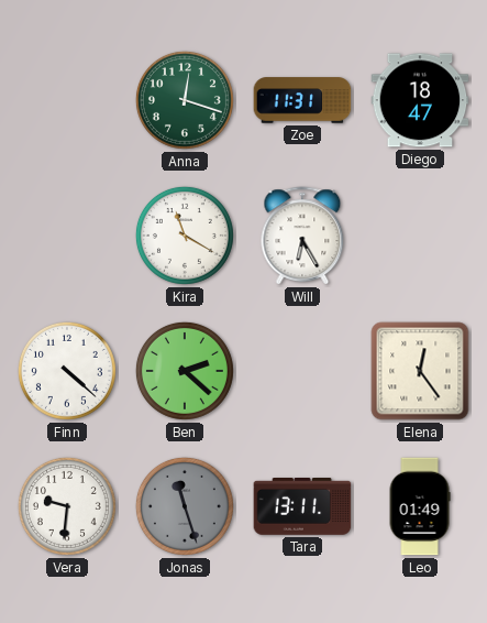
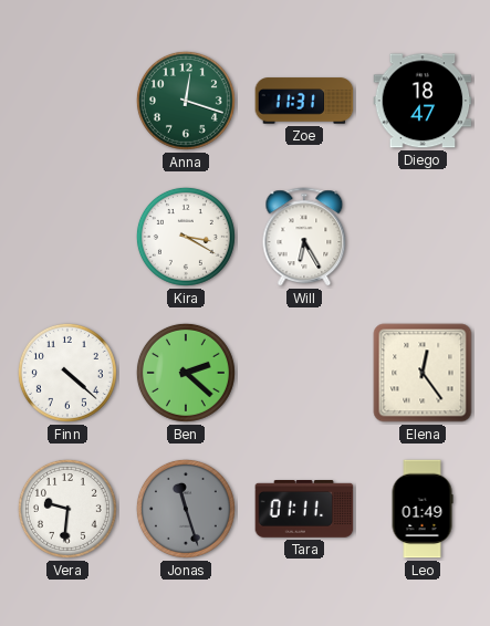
Kira: 11:20 -> 3:20
Tara: 13:11 -> 01:11
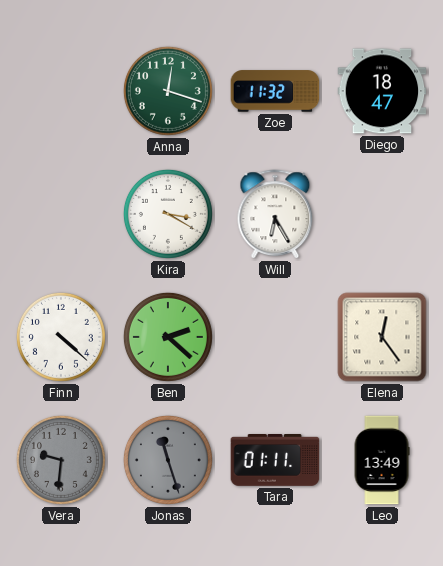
Zoe: 11:31 -> 11:32
Vera dial: white -> grey
Leo: 01:49 -> 13:49
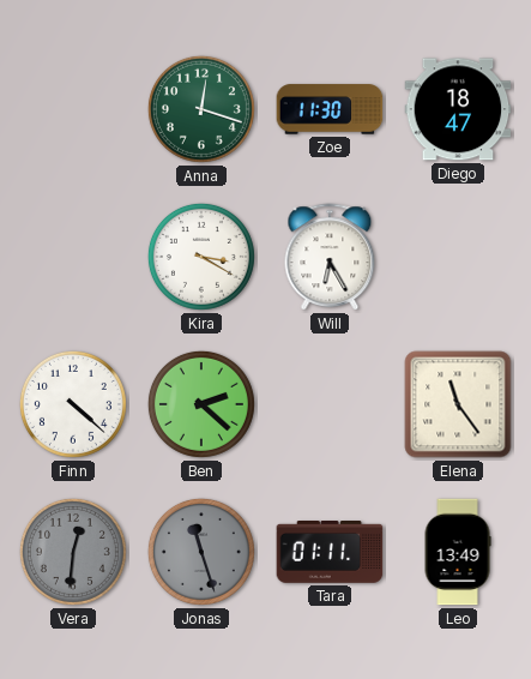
Zoe: 11:32 -> 11:30
Elena: 12:24 -> 11:24
Vera: 9:31 -> 12:31
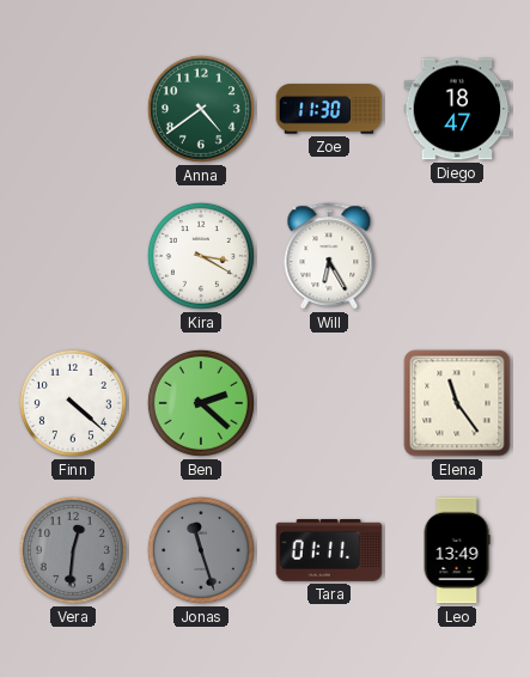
Anna: 12:18 -> 4:39
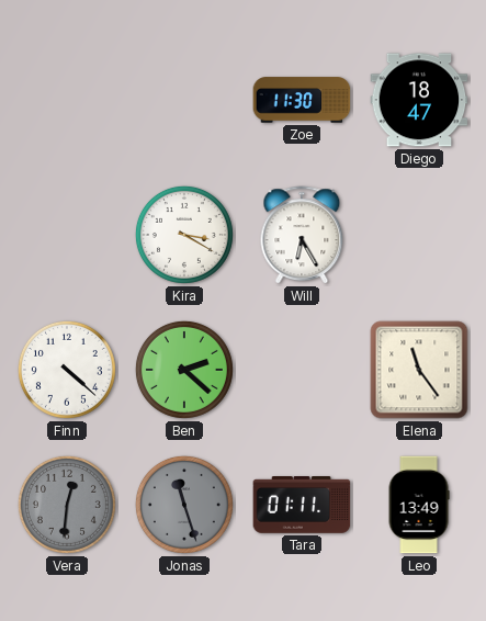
Anna: 4:39 -> none
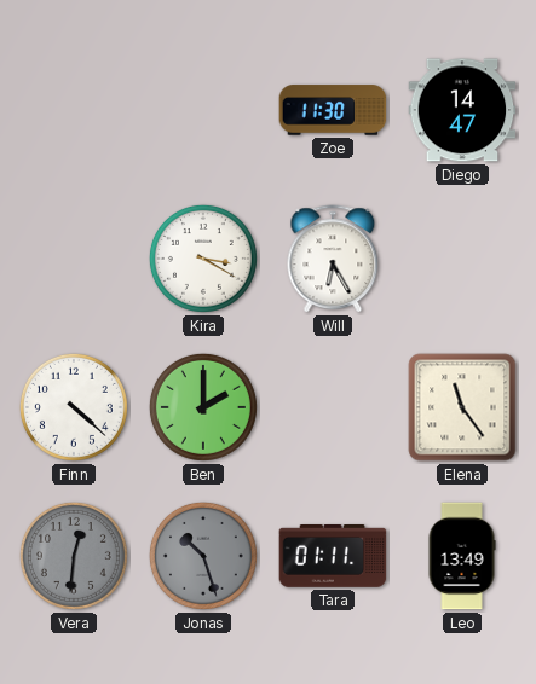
Diego: 18:47 -> 14:47
Ben: 2:22 -> 2:00
Jonas: 11:27 -> 10:27
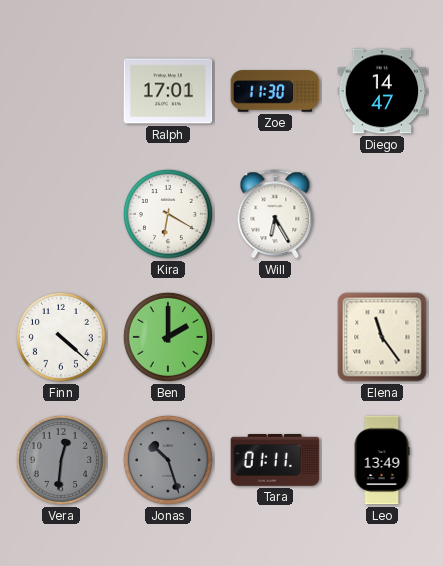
Ralph: none -> 17:01
Kira: 3:20 -> 6:20
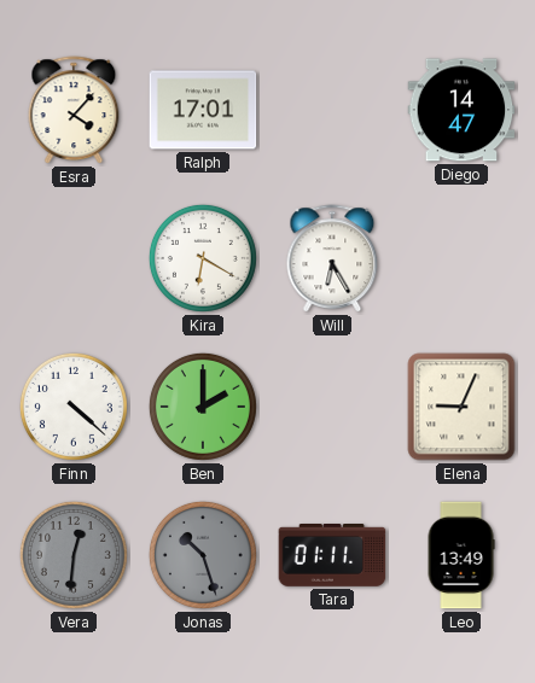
Esra: none -> 4:07
Zoe: 11:30 -> none
Elena: 11:24 -> 9:04
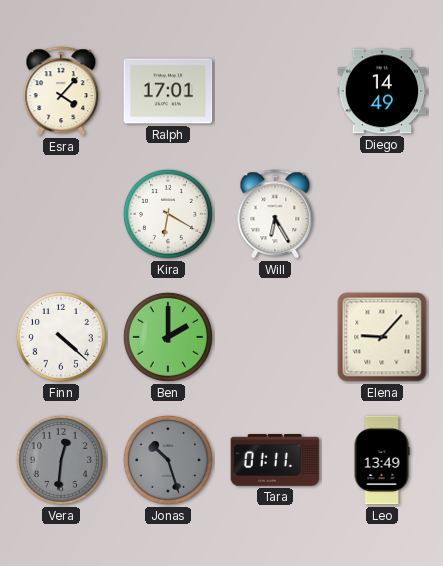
Diego: 14:47 -> 14:49
Elena: 9:04 -> 9:07
